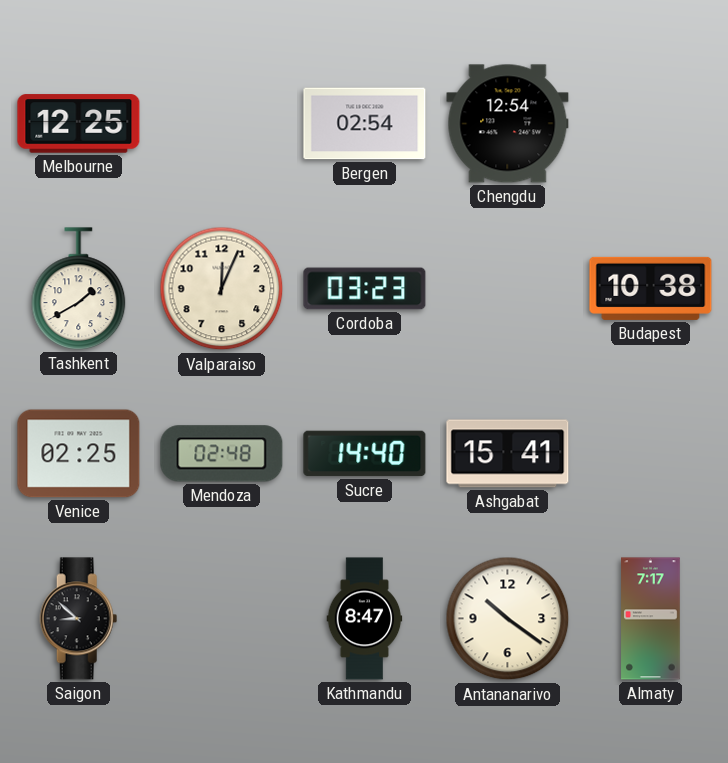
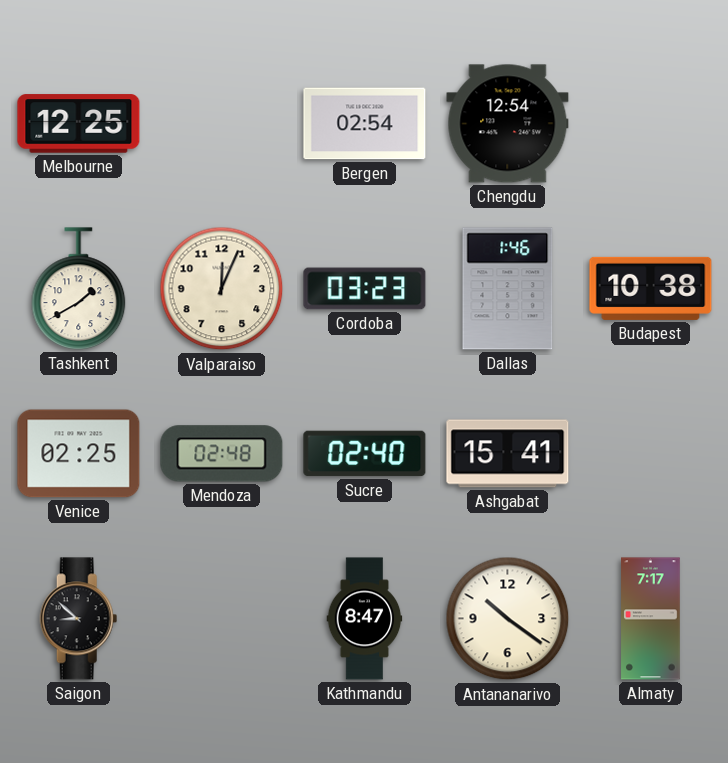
Dallas: none -> 1:46
Sucre: 14:40 -> 02:40
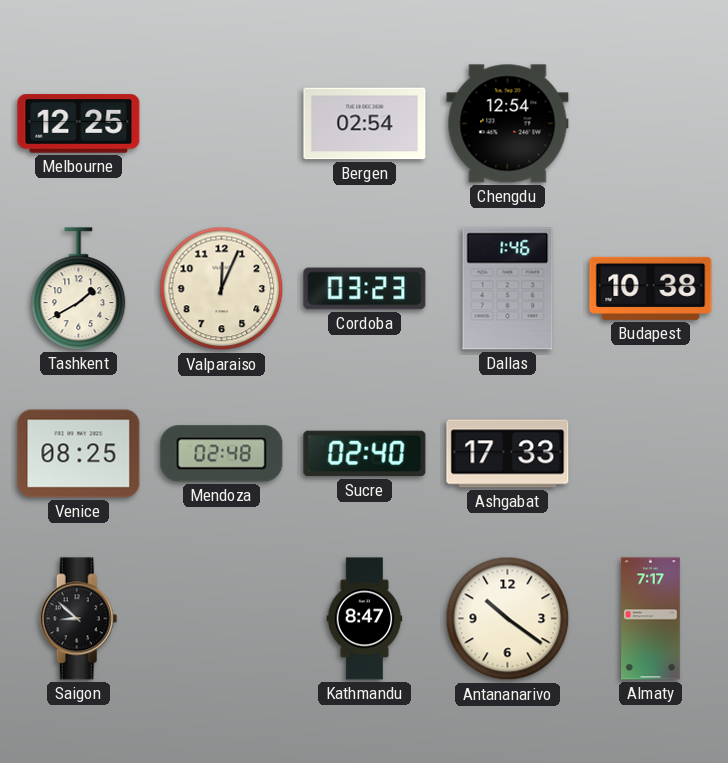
Venice: 02:25 -> 08:25
Ashgabat: 15:41 -> 17:33
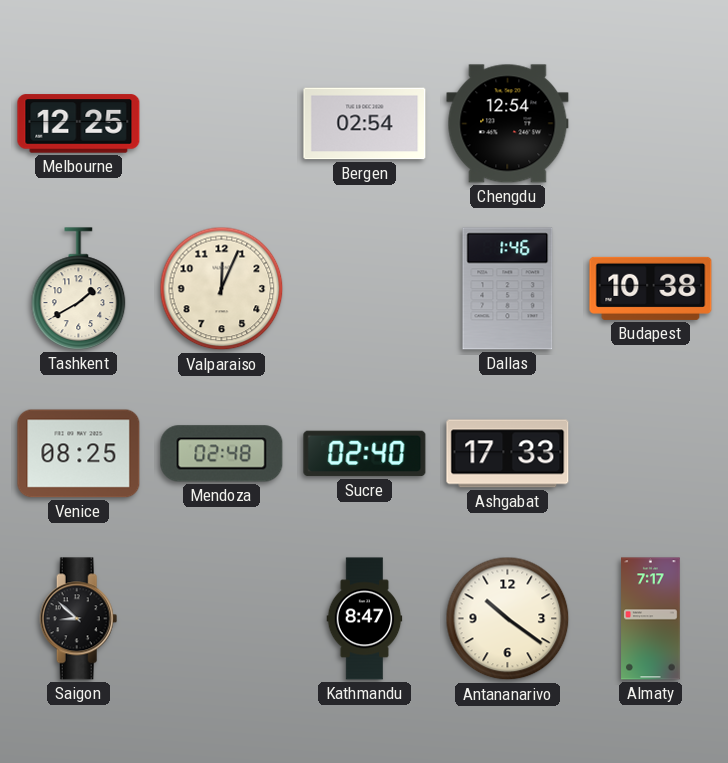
Cordoba: 03:23 -> none
